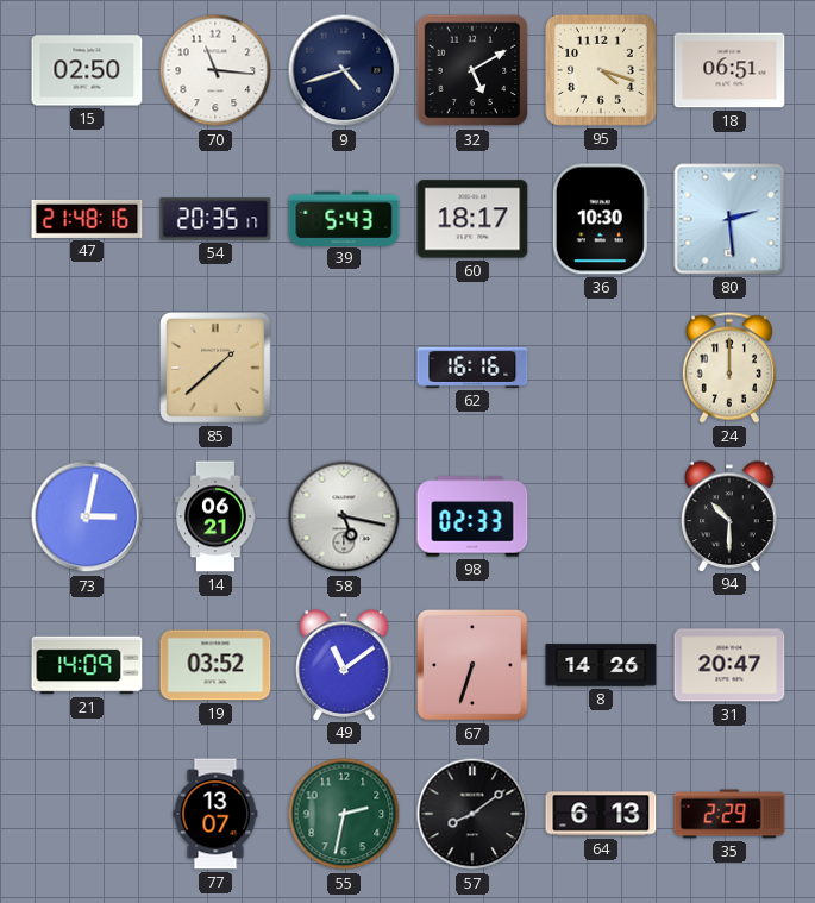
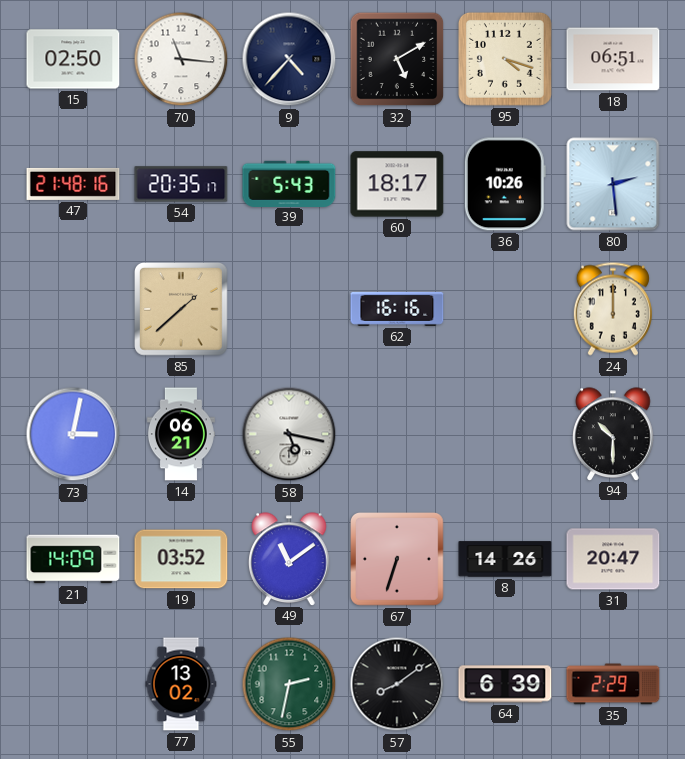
9: 4:42 -> 4:37
36: 10:30 -> 10:26
98: 02:33 -> none
77: 13:07 -> 13:02
64: 6:13 -> 6:39
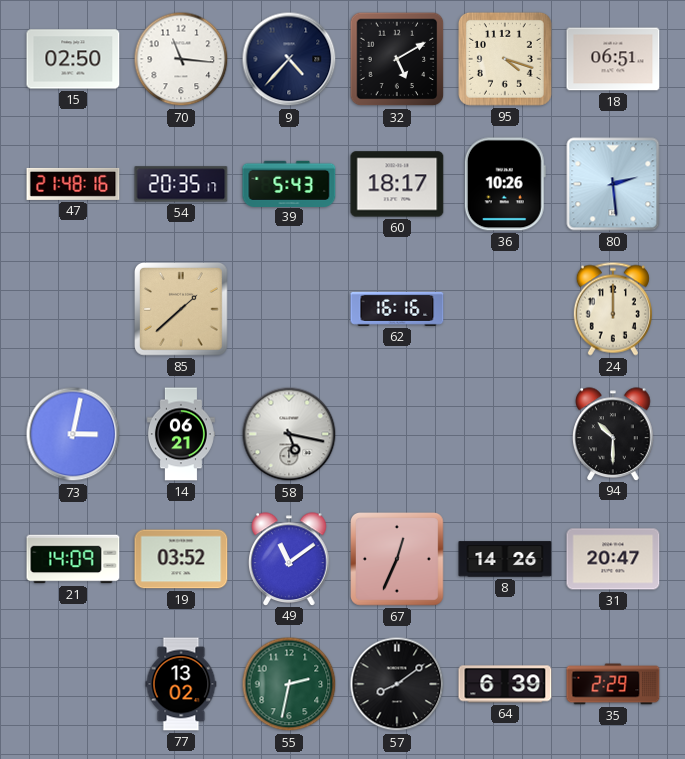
67: 6:33 -> 12:34
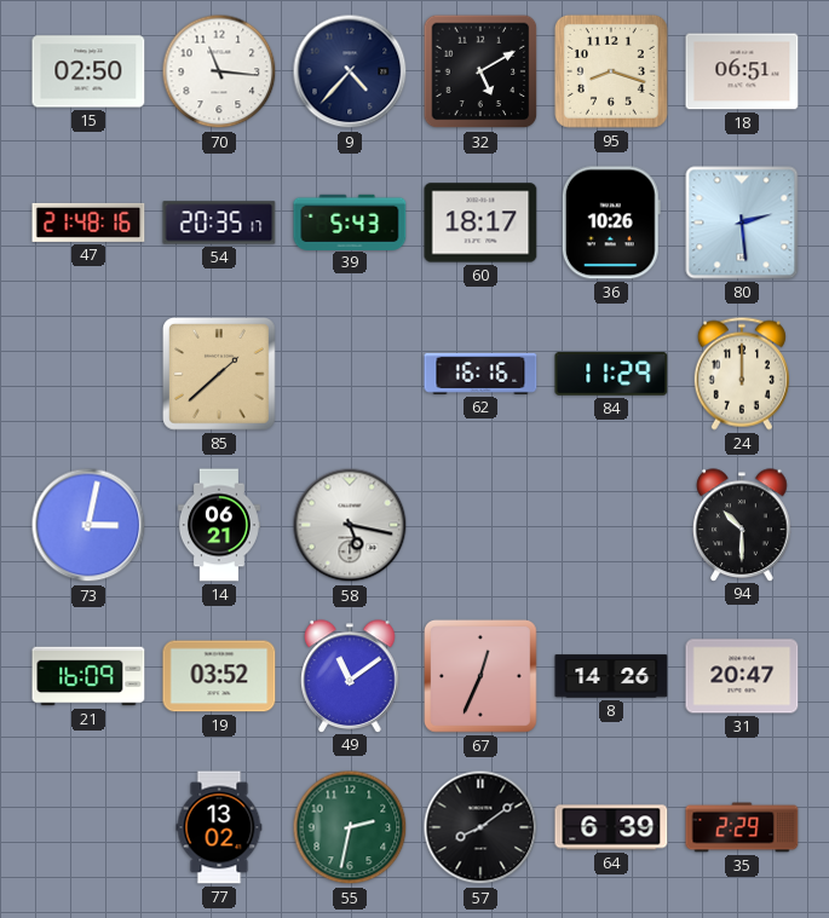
95: 4:18 -> 8:18
84: none -> 11:29
21: 14:09 -> 16:09
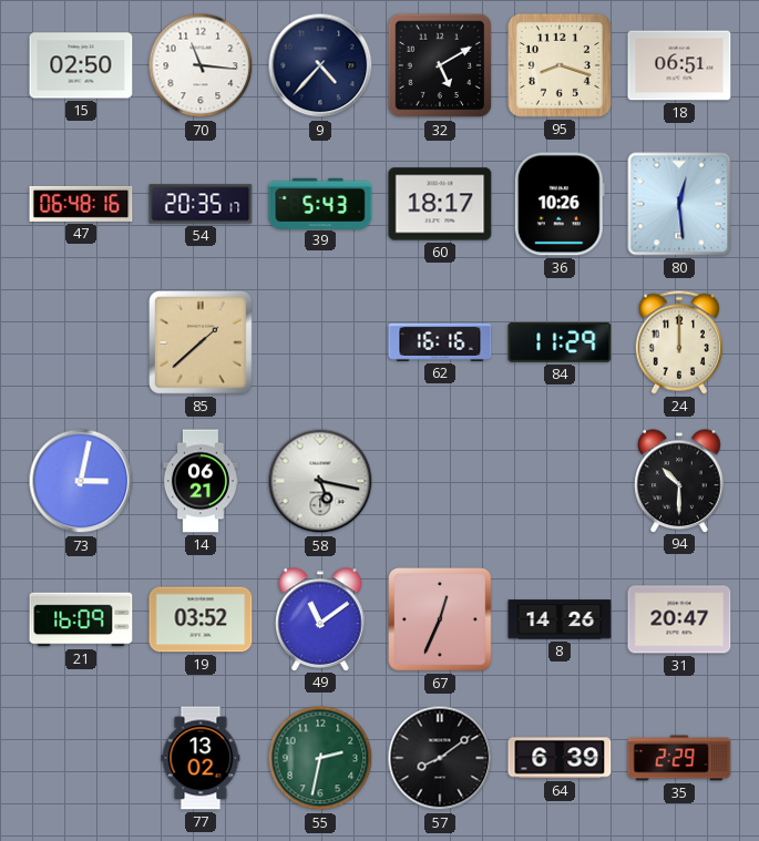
47: 21:48 -> 06:48
80: 2:29 -> 12:29
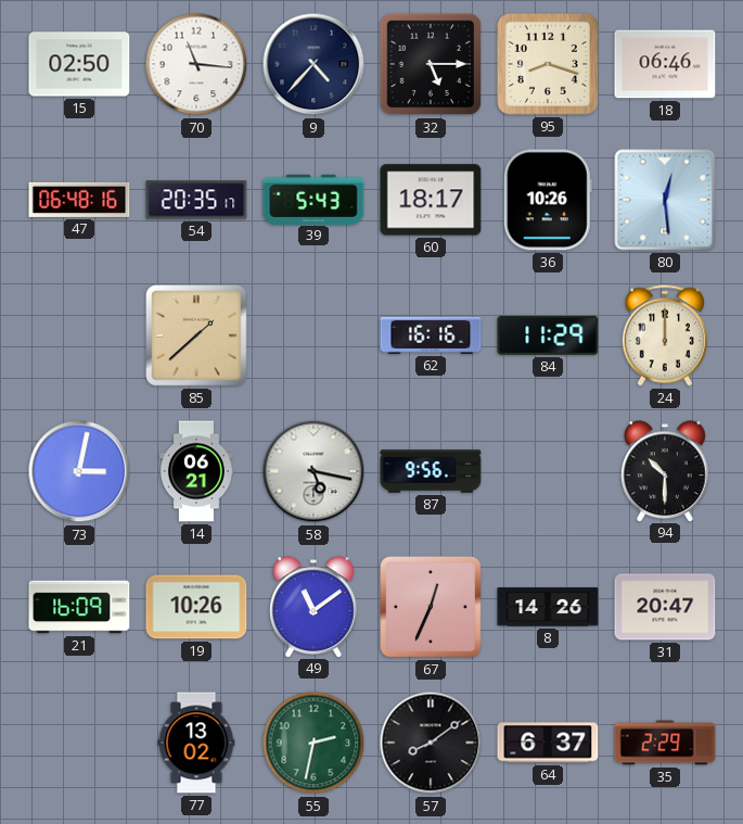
32: 5:10 -> 5:15
18: 06:51 -> 06:46
87: none -> 9:56
19: 03:52 -> 10:26
64: 6:39 -> 6:37
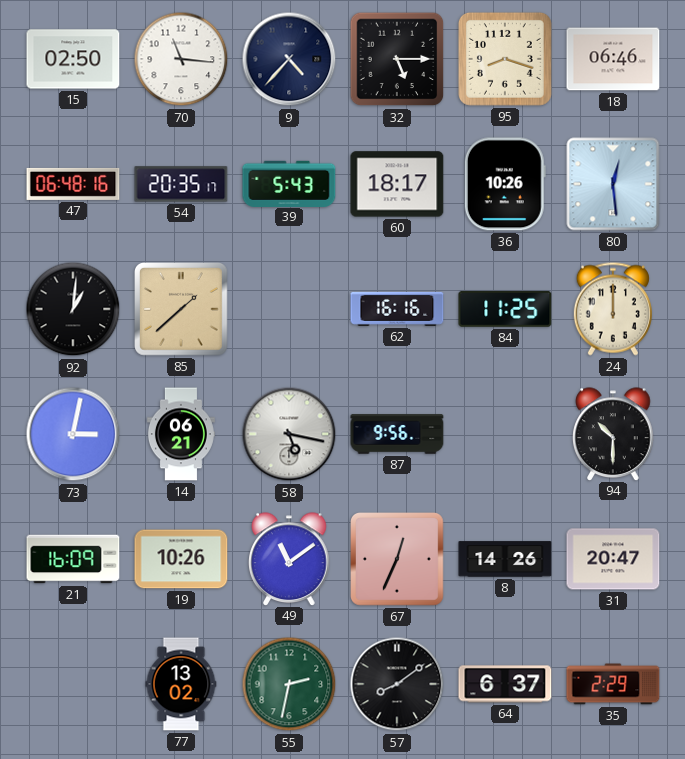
92: none -> 1:01
84: 11:29 -> 11:25
